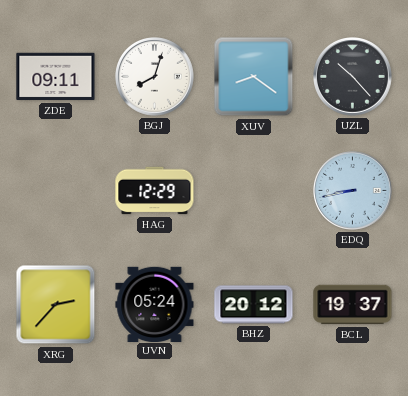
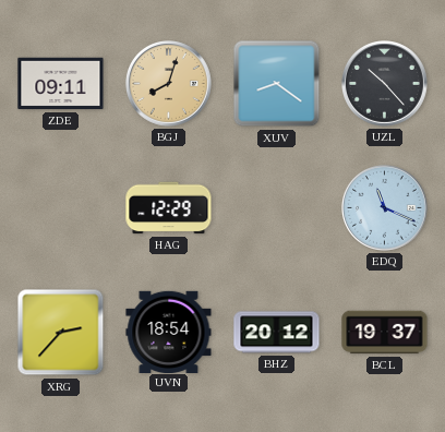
BGJ dial: white -> champagne
EDQ: 8:43 -> 11:19
UVN: 05:24 -> 18:54
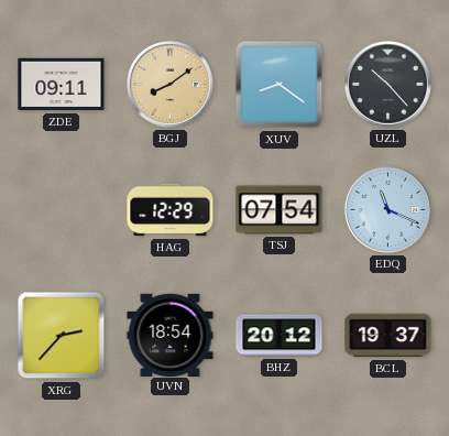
BGJ: 8:03 -> 8:09
TSJ: none -> 07:54
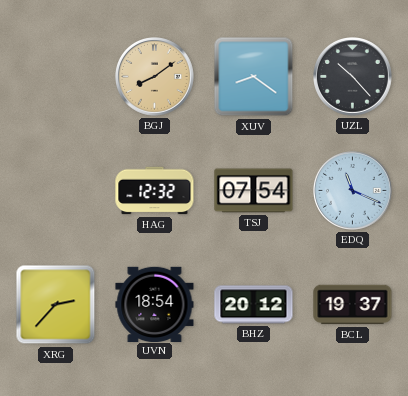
ZDE: 09:11 -> none
HAG: 12:29 -> 12:32
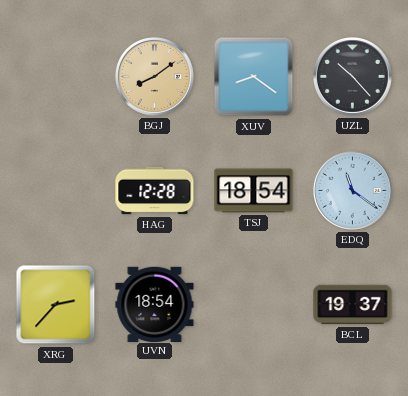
HAG: 12:32 -> 12:28
TSJ: 07:54 -> 18:54
EDQ: 11:19 -> 11:21
BHZ: 20:12 -> none
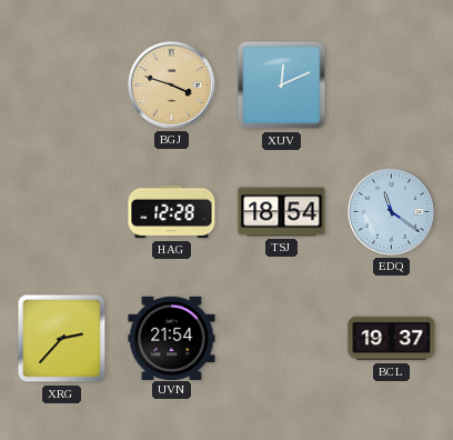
BGJ: 8:09 -> 3:48
XUV: 8:21 -> 12:11
UZL: 10:23 -> none
UVN: 18:54 -> 21:54
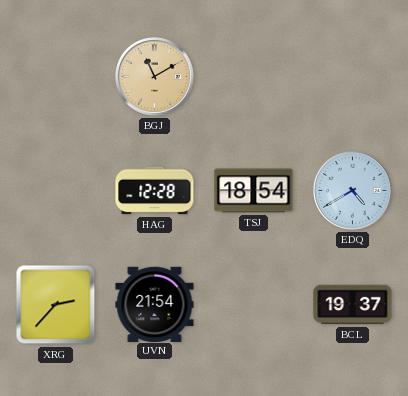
BGJ: 3:48 -> 11:10
XUV: 12:11 -> none
EDQ: 11:21 -> 4:40
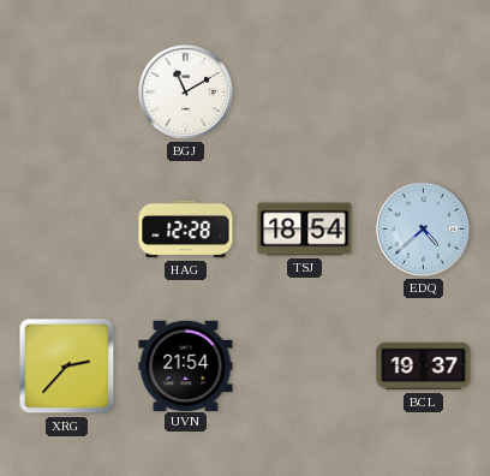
BGJ dial: champagne -> white
EDQ: 4:40 -> 4:38
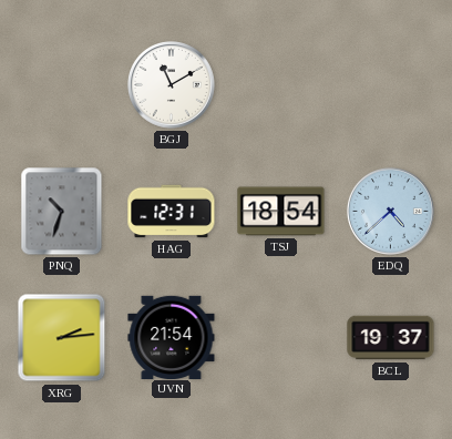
PNQ: none -> 10:33
HAG: 12:28 -> 12:31
XRG: 2:37 -> 2:14
